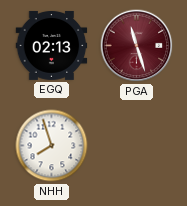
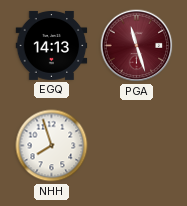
EGQ: 02:13 -> 14:13
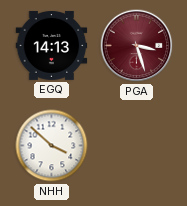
PGA: 11:27 -> 3:27
NHH: 7:57 -> 3:52
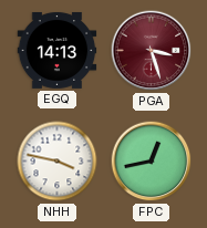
NHH: 3:52 -> 3:47
FPC: none -> 12:43
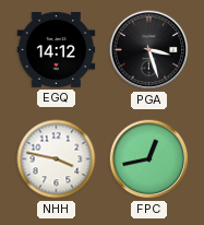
EGQ: 14:13 -> 14:12
PGA dial: burgundy -> black
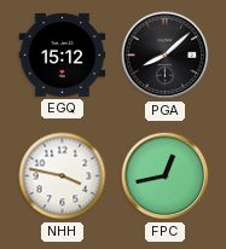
EGQ: 14:12 -> 15:12
PGA: 3:27 -> 8:08
